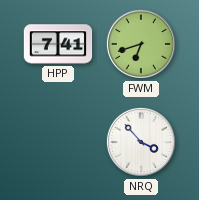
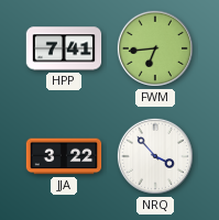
FWM: 6:42 -> 6:44
JJA: none -> 3:22
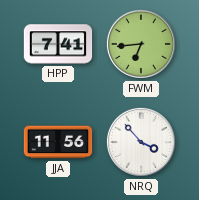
JJA: 3:22 -> 11:56
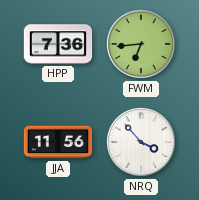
HPP: 7:41 -> 7:36
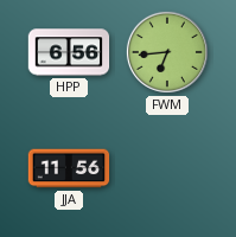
HPP: 7:36 -> 6:56
NRQ: 3:53 -> none
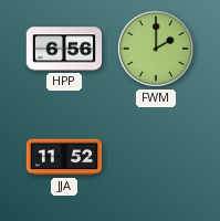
FWM: 6:44 -> 2:00
JJA: 11:56 -> 11:52
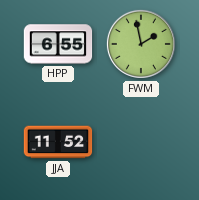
HPP: 6:56 -> 6:55
FWM: 2:00 -> 1:58
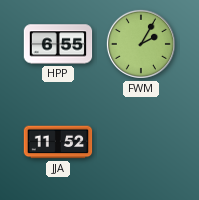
FWM: 1:58 -> 2:05
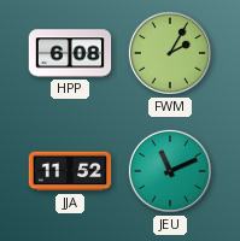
HPP: 6:55 -> 6:08
JEU: none -> 11:11
